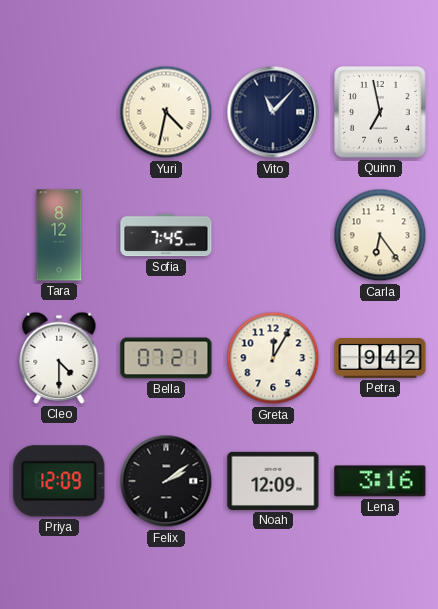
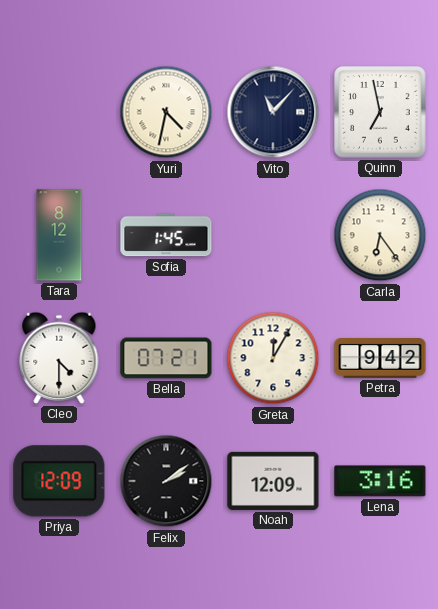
Sofia: 7:45 -> 1:45
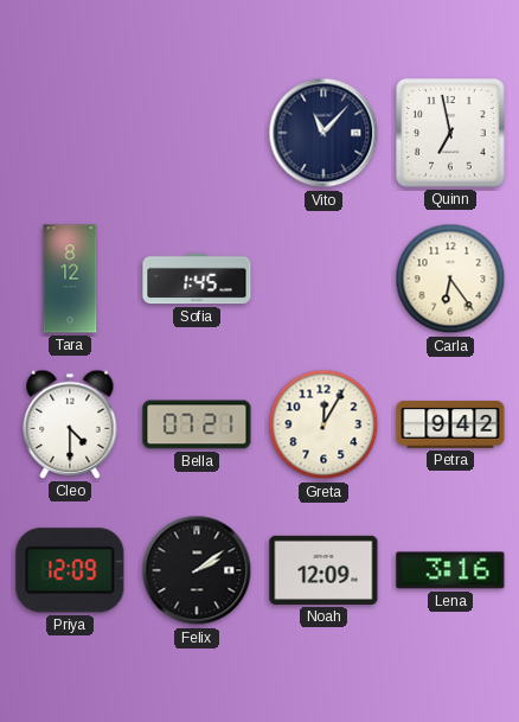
Yuri: 4:32 -> none
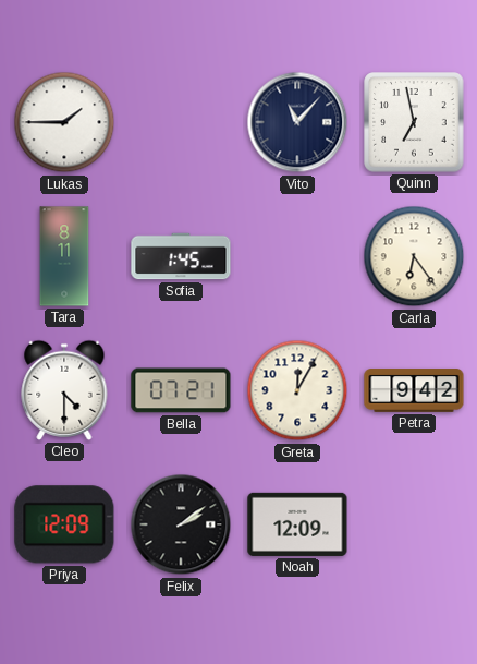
Lukas: none -> 1:45
Tara: 8:12 -> 8:11
Lena: 3:16 -> none
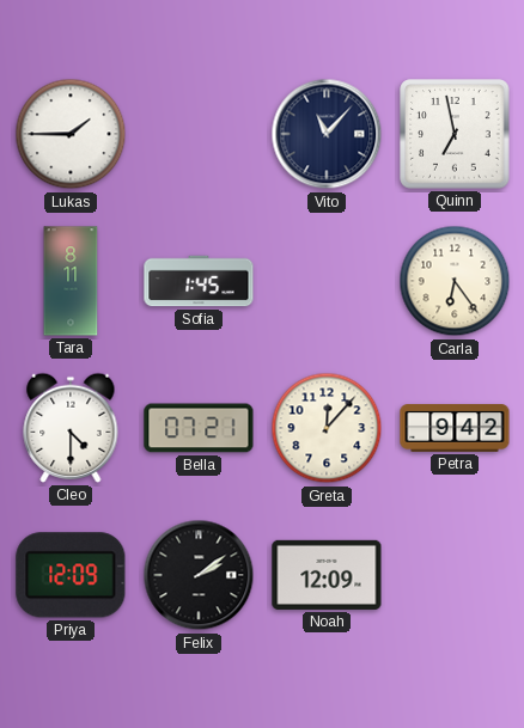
Greta: 12:05 -> 12:07
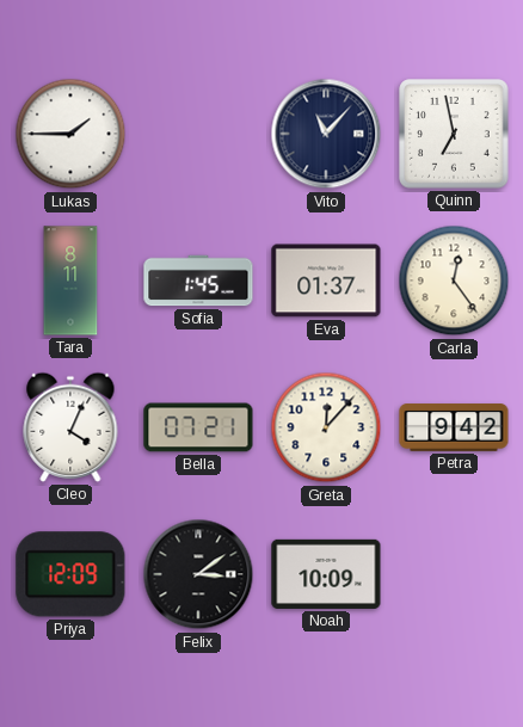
Eva: none -> 01:37
Carla: 6:24 -> 12:24
Cleo: 4:30 -> 4:04
Felix: 2:09 -> 3:09
Noah: 12:09 -> 10:09
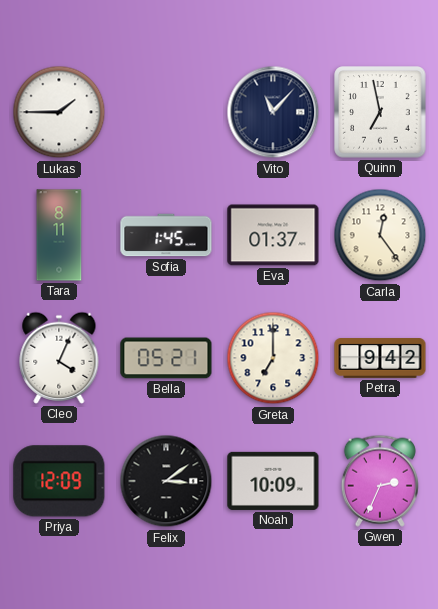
Bella: 07:21 -> 05:21
Greta: 12:07 -> 7:00
Gwen: none -> 2:34
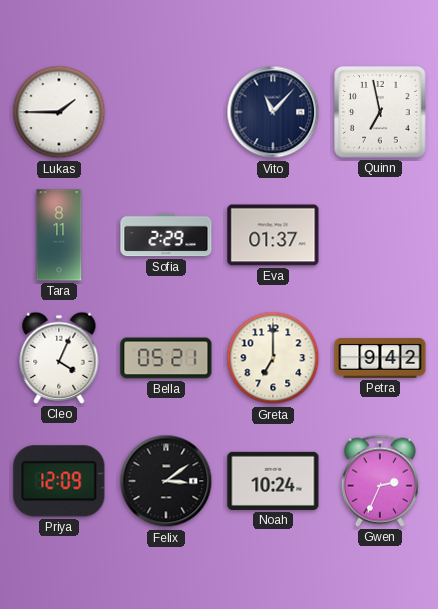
Sofia: 1:45 -> 2:29
Carla: 12:24 -> none
Noah: 10:09 -> 10:24
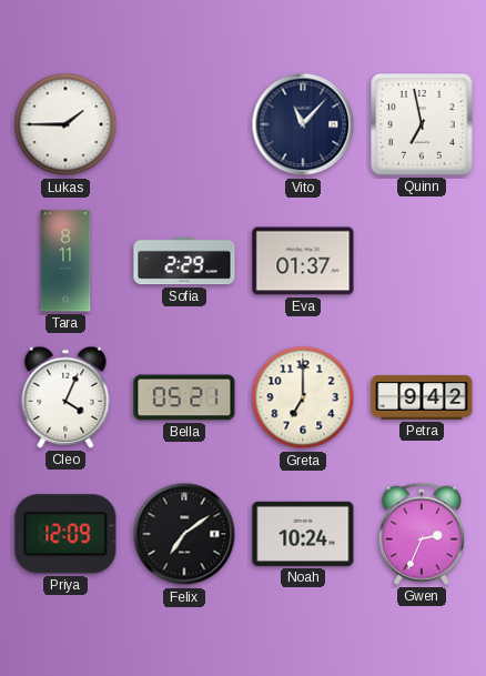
Felix: 3:09 -> 7:09
